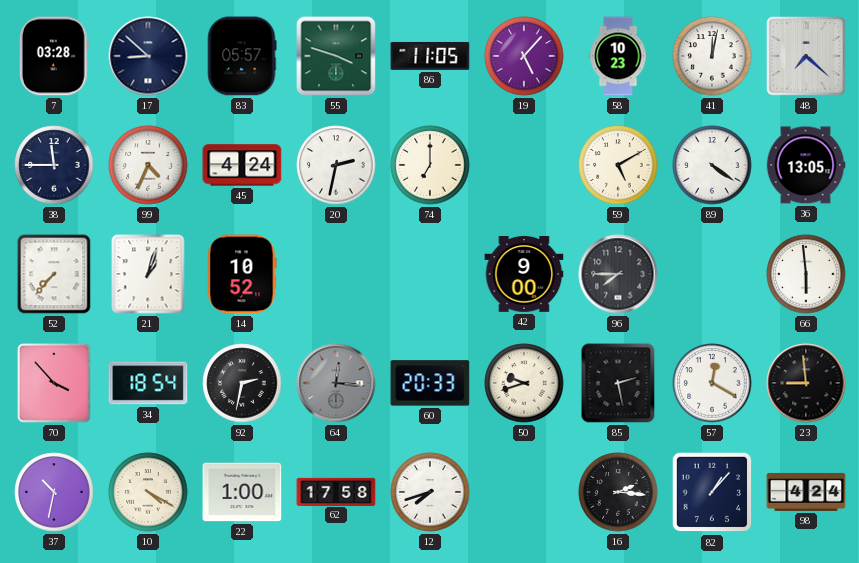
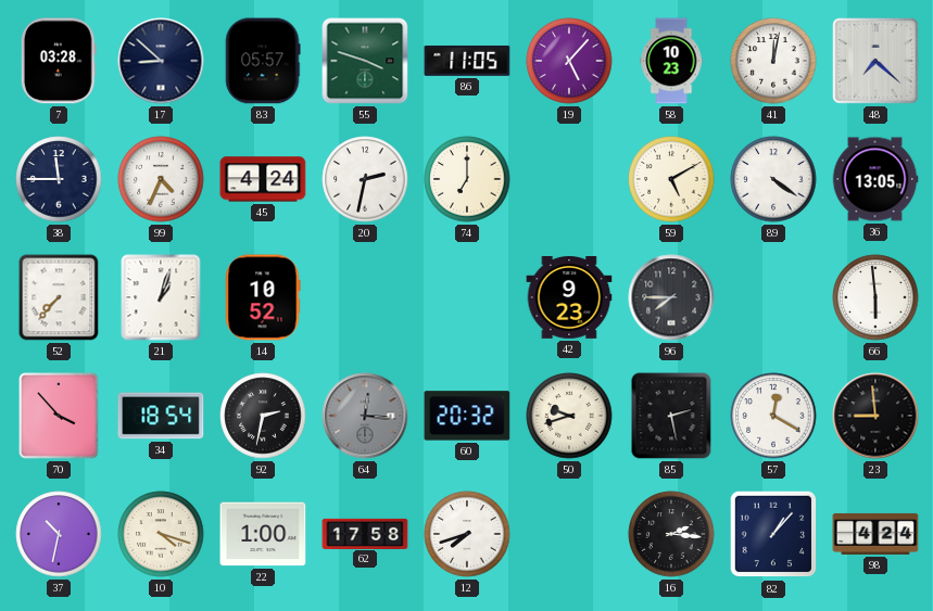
42: 9:00 -> 9:23
60: 20:33 -> 20:32
10: 4:20 -> 4:18
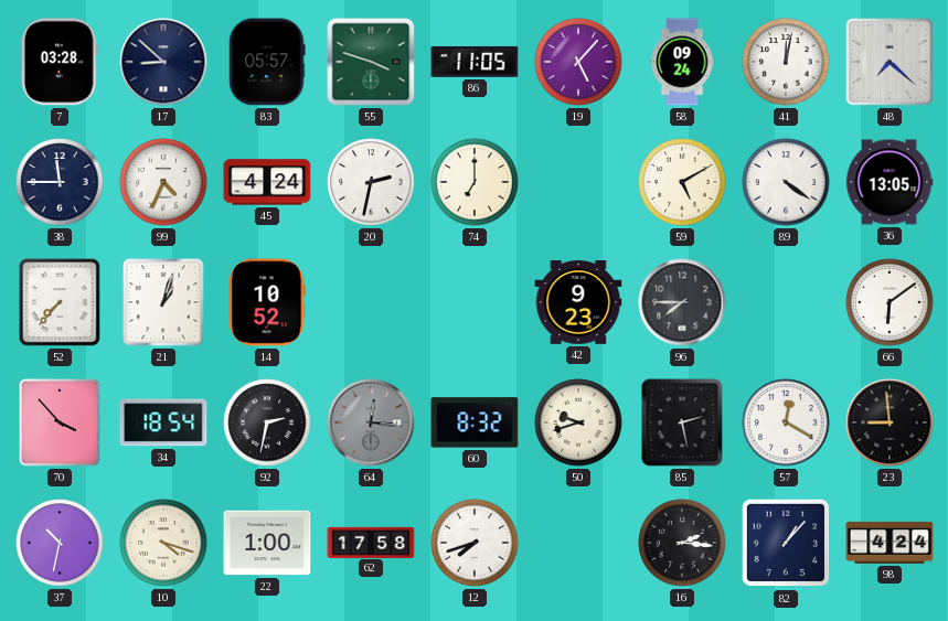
58: 10:23 -> 09:24
66: 5:59 -> 6:09
60: 20:32 -> 8:32
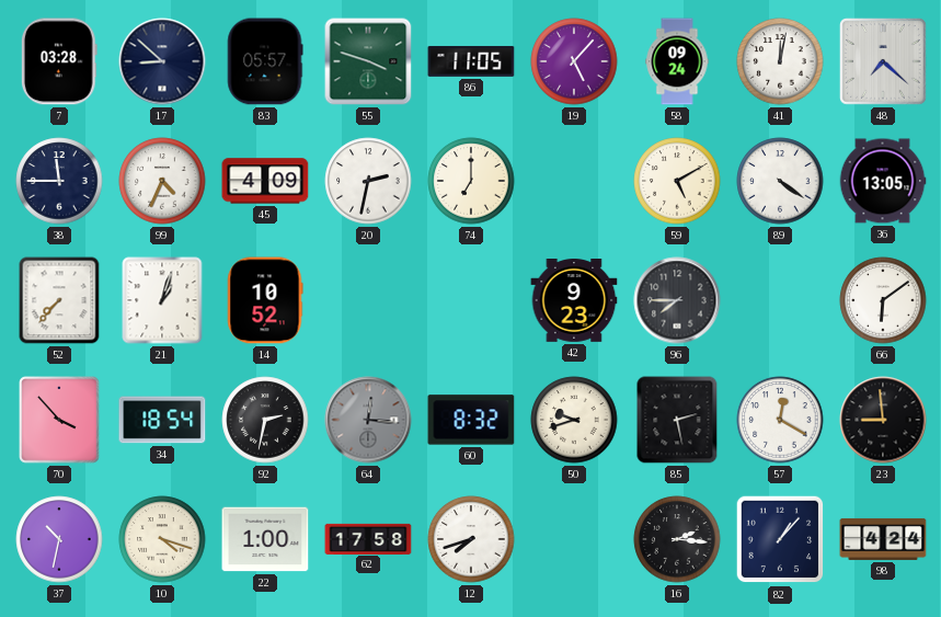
45: 4:24 -> 4:09
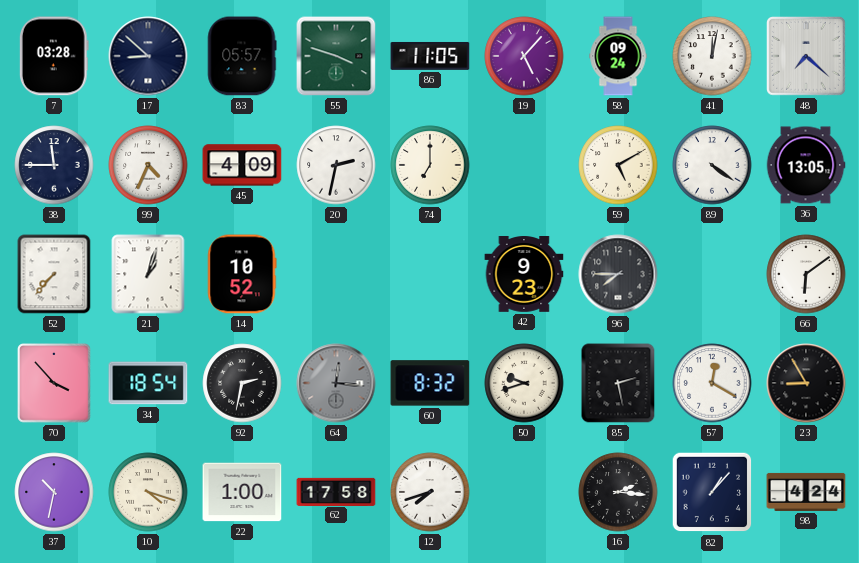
23: 8:59 -> 8:55
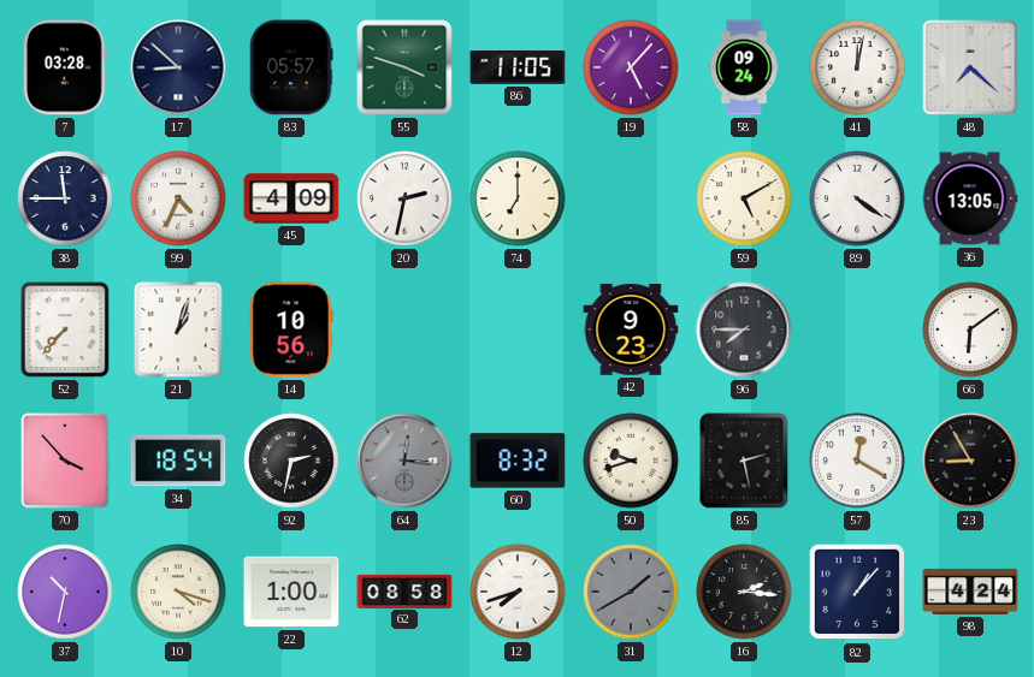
14: 10:52 -> 10:56
62: 17:58 -> 08:58
31: none -> 1:40
